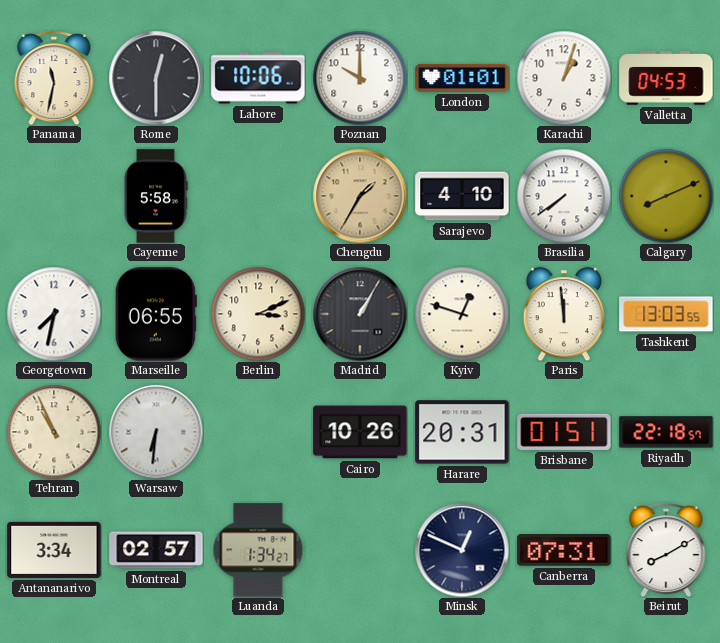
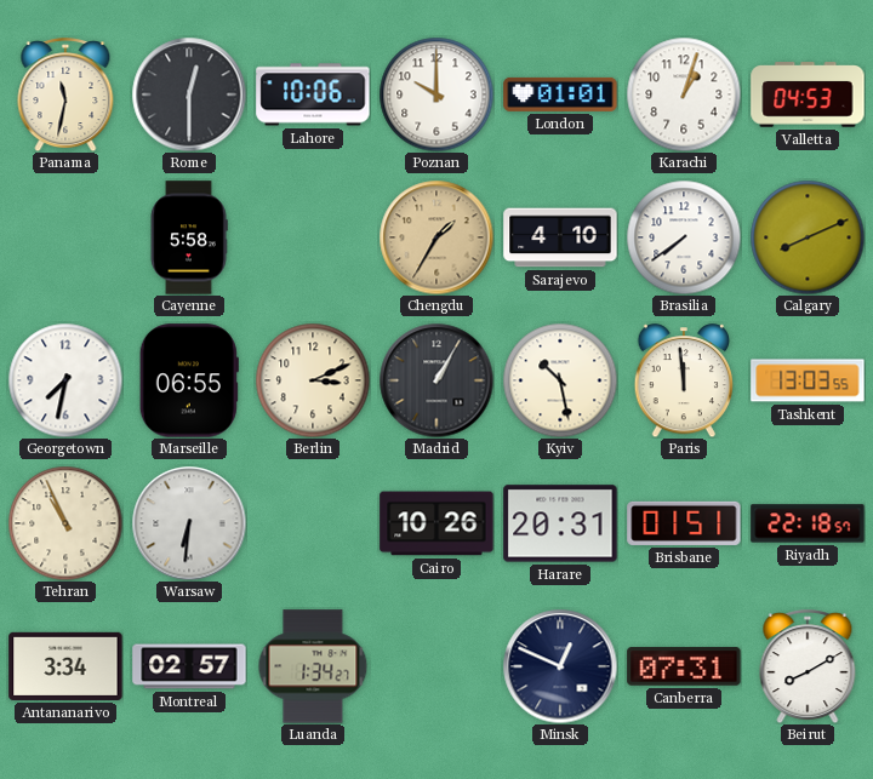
Kyiv: 12:48 -> 10:28
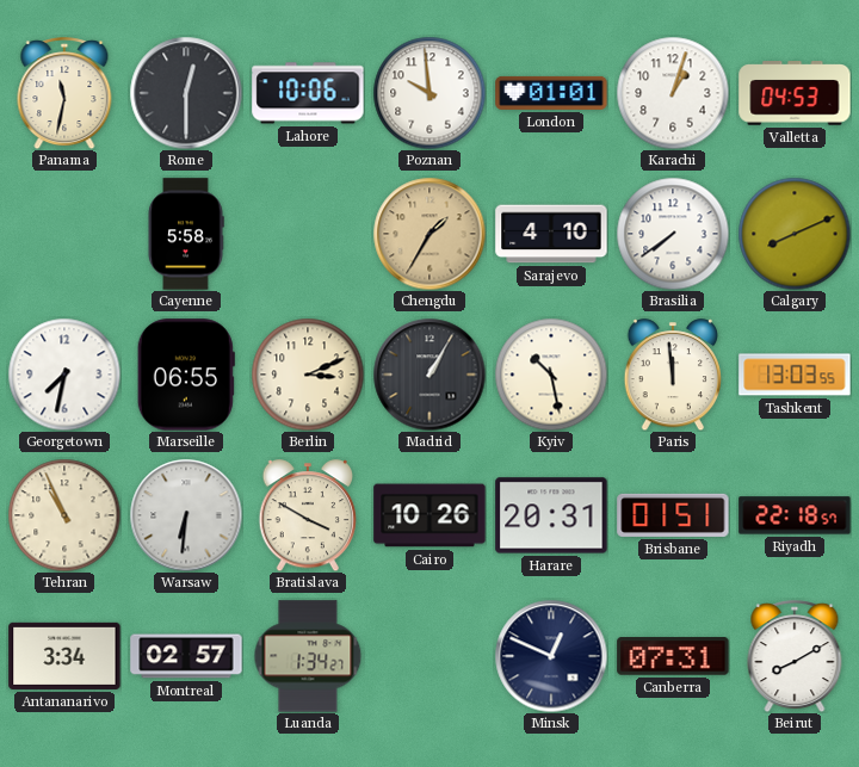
Poznan: 10:00 -> 9:59
Bratislava: none -> 3:50
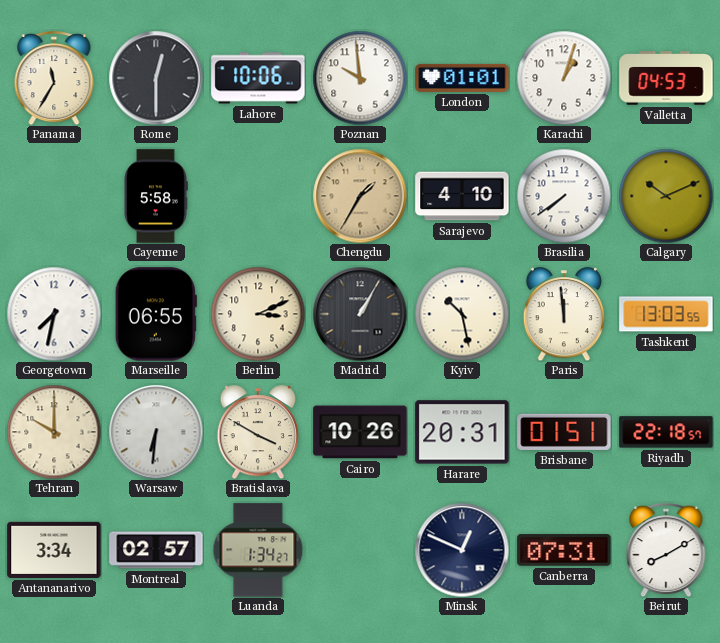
Panama: 11:32 -> 11:35
Calgary: 8:11 -> 10:11
Tehran: 10:56 -> 10:00
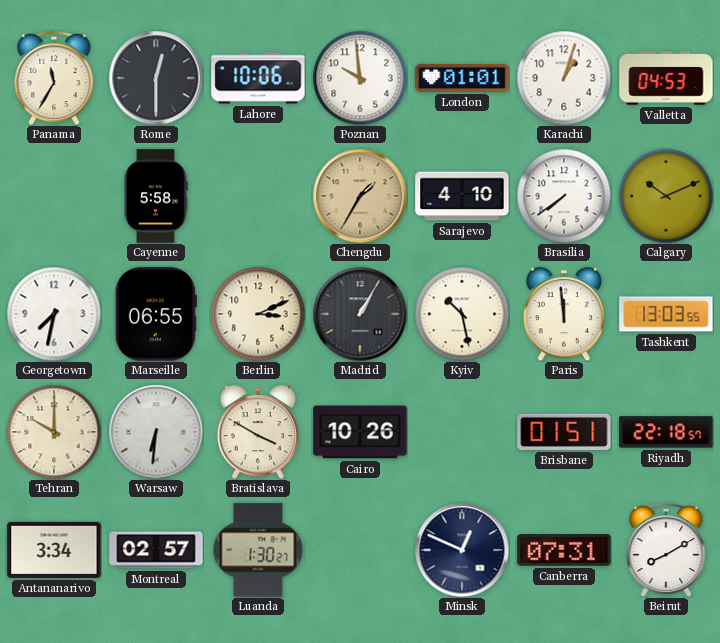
Harare: 20:31 -> none
Luanda: 1:34 -> 1:30
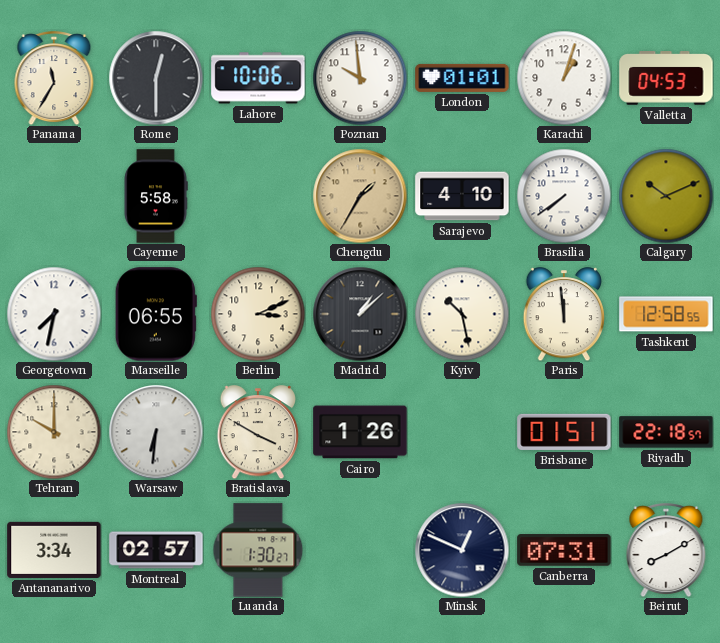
Madrid: 1:05 -> 1:08
Tashkent: 13:03 -> 12:58
Cairo: 10:26 -> 1:26
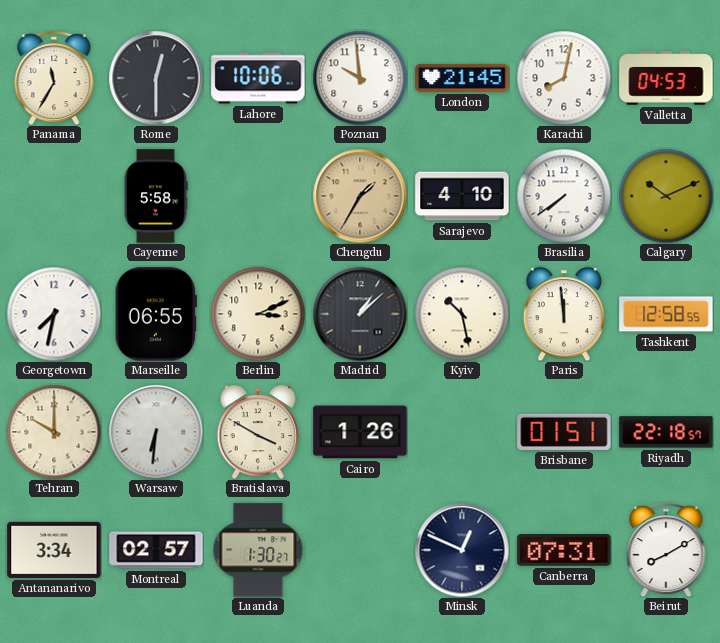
London: 01:01 -> 21:45
Karachi: 1:03 -> 8:02
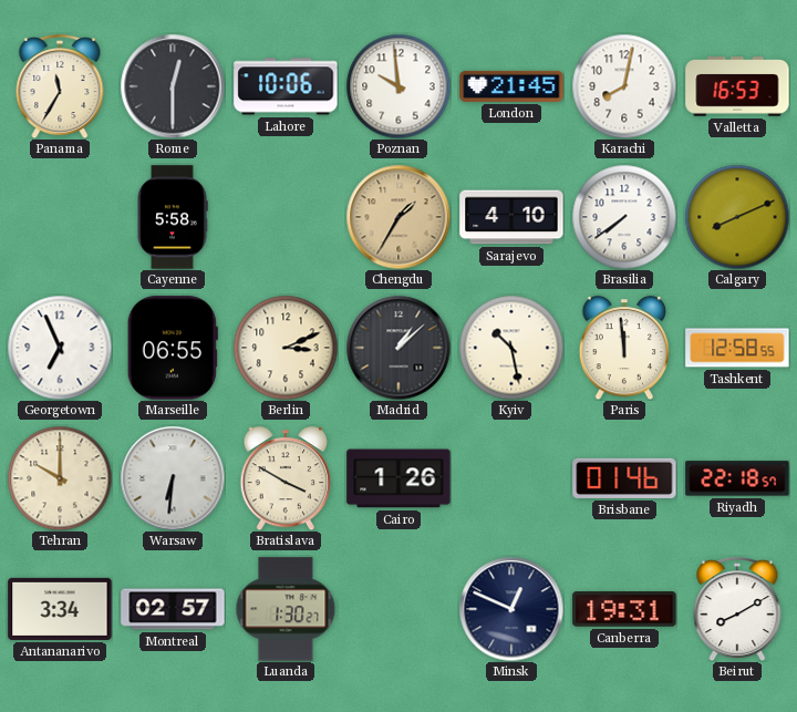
Valletta: 04:53 -> 16:53
Calgary: 10:11 -> 8:11
Georgetown: 7:32 -> 6:56
Brisbane: 01:51 -> 01:46
Canberra: 07:31 -> 19:31
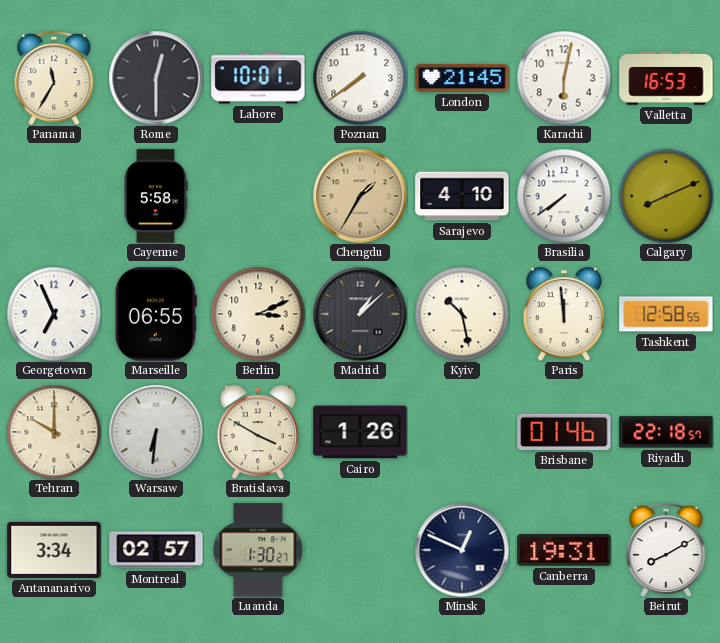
Lahore: 10:06 -> 10:01
Poznan: 9:59 -> 7:39
Karachi: 8:02 -> 6:02
